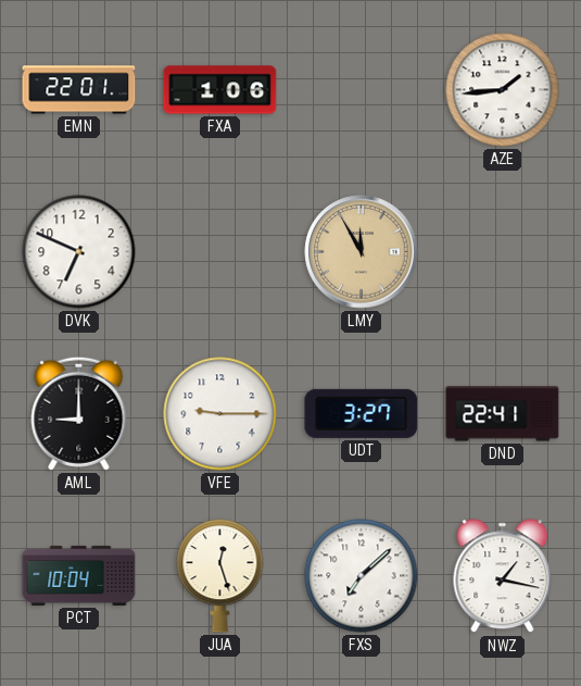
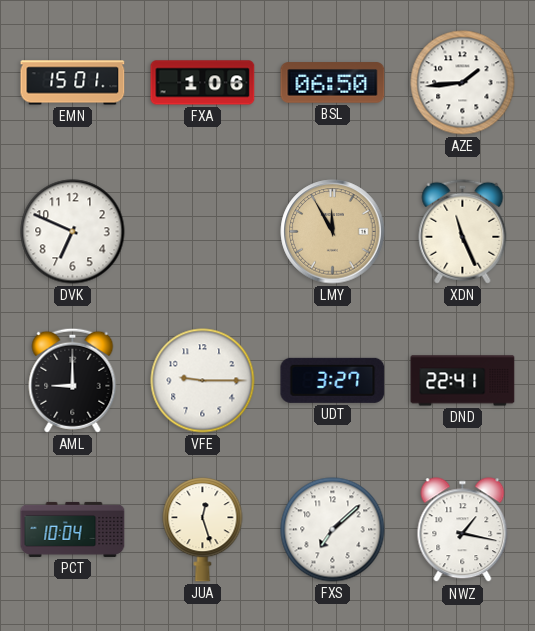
EMN: 22:01 -> 15:01
BSL: none -> 06:50
XDN: none -> 11:26
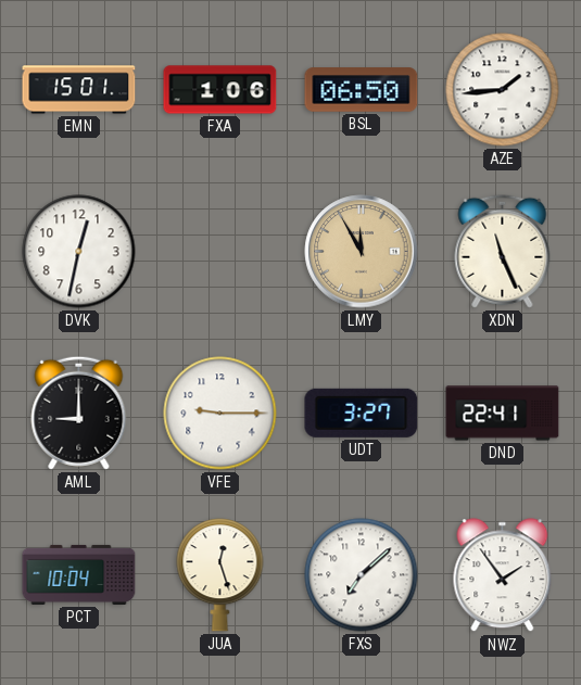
DVK: 6:49 -> 12:32
NWZ: 1:17 -> 1:54
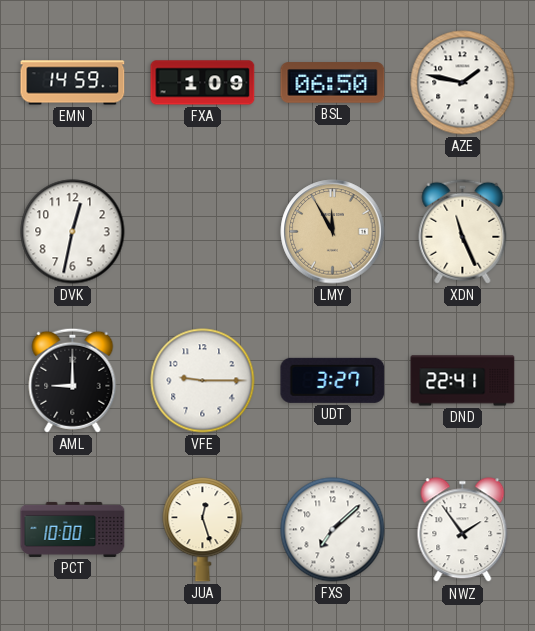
EMN: 15:01 -> 14:59
FXA: 1:06 -> 1:09
AZE: 1:44 -> 1:47
PCT: 10:04 -> 10:00
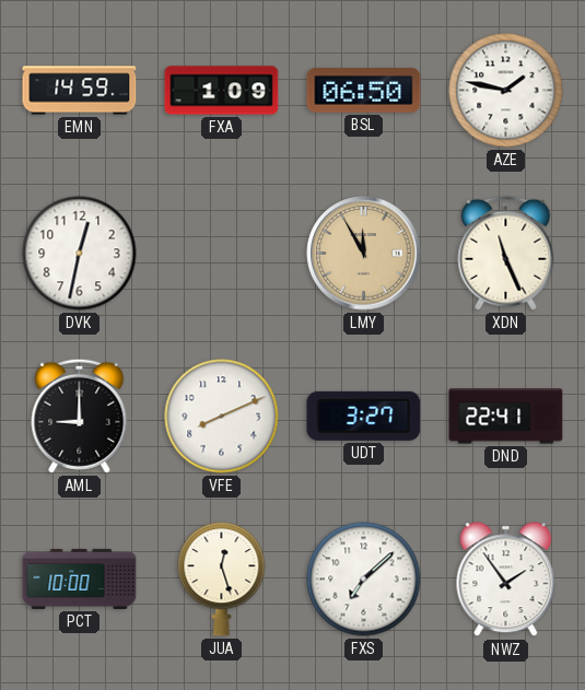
VFE: 9:15 -> 8:11
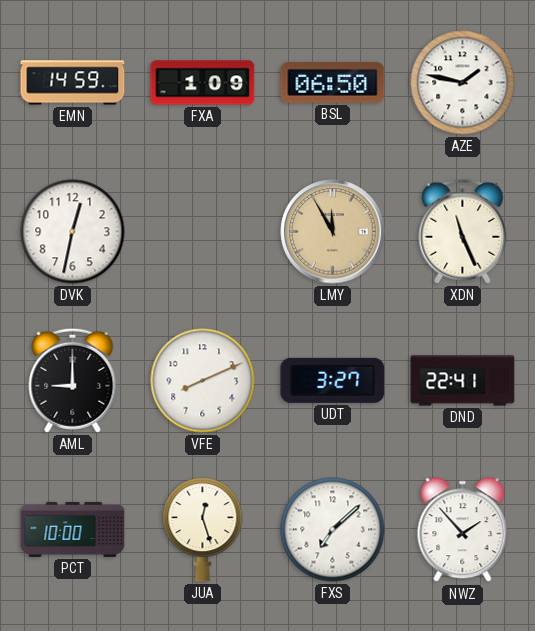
NWZ: 1:54 -> 1:53
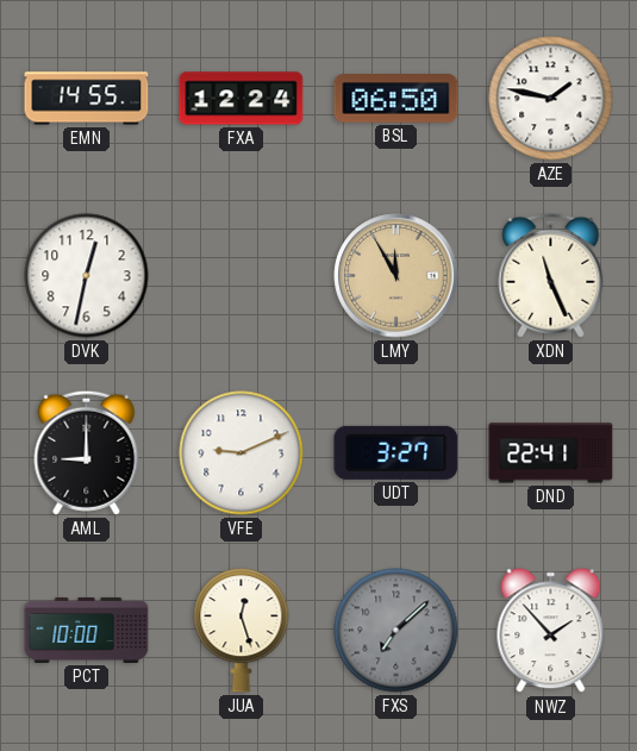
EMN: 14:59 -> 14:55
FXA: 1:09 -> 12:24
VFE: 8:11 -> 9:11
FXS dial: white -> grey
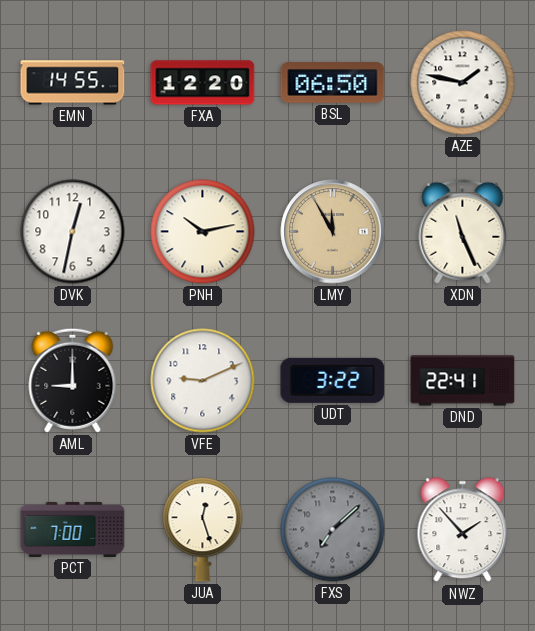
FXA: 12:24 -> 12:20
PNH: none -> 10:13
UDT: 3:27 -> 3:22
PCT: 10:00 -> 7:00
